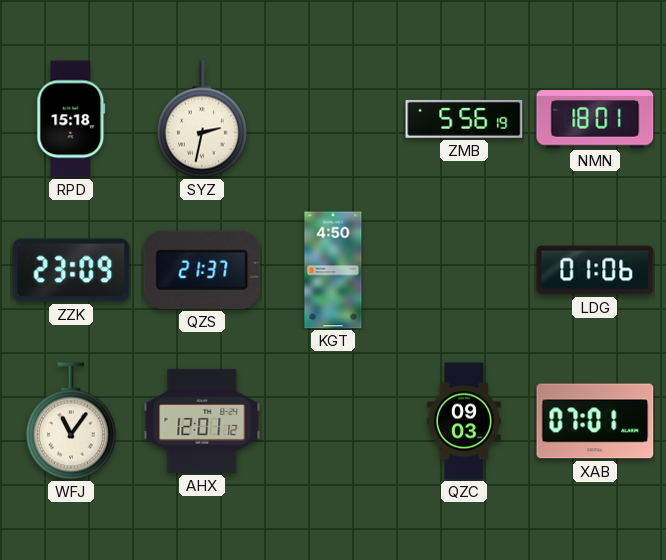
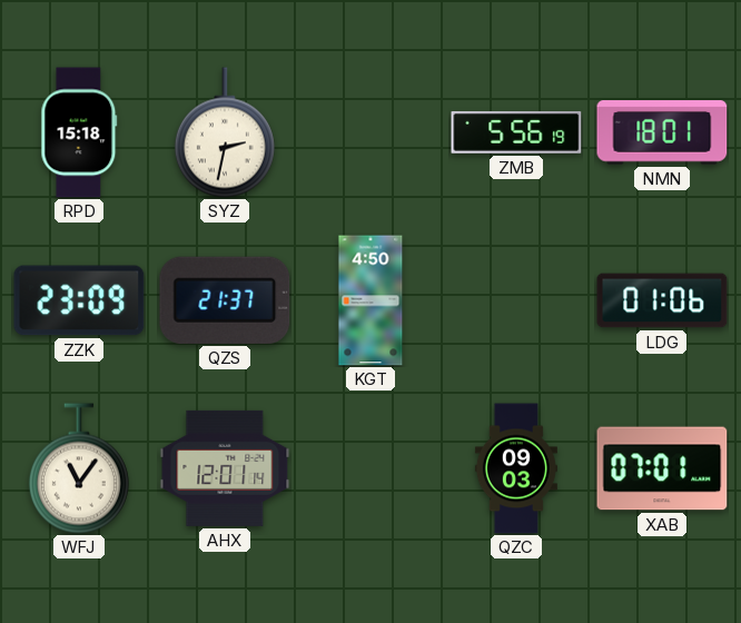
AHX: 12:01:12 -> 12:01:14
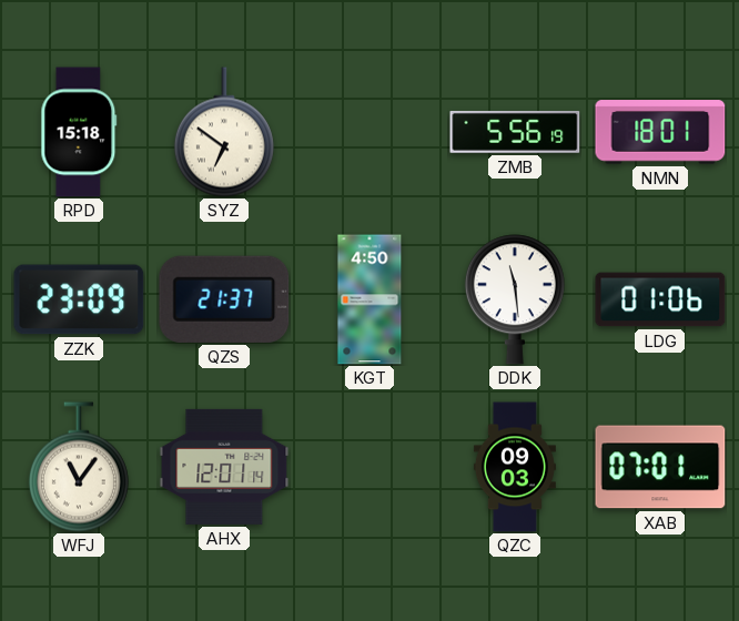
SYZ: 2:32 -> 6:51
DDK: none -> 11:29
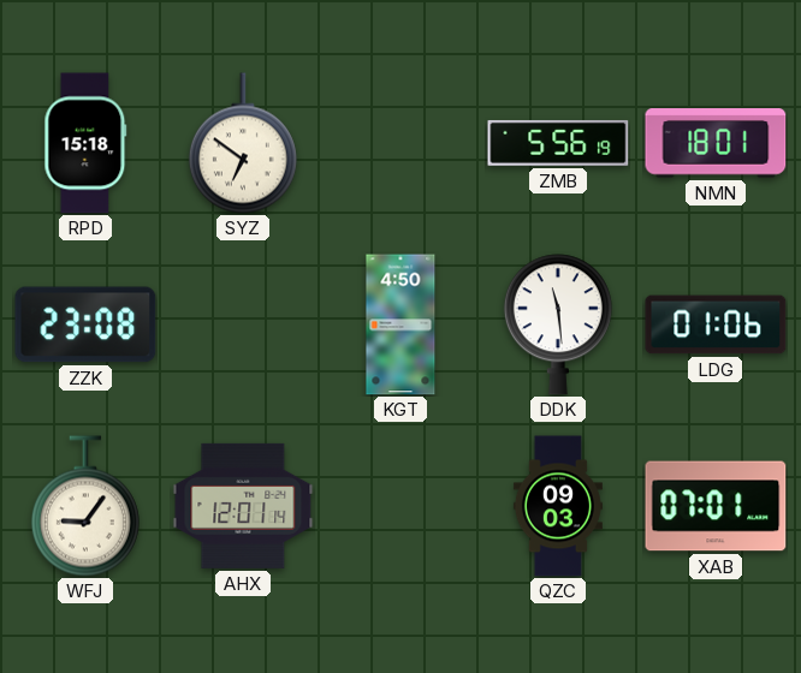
ZZK: 23:09 -> 23:08
QZS: 21:37 -> none
WFJ: 11:06 -> 9:06
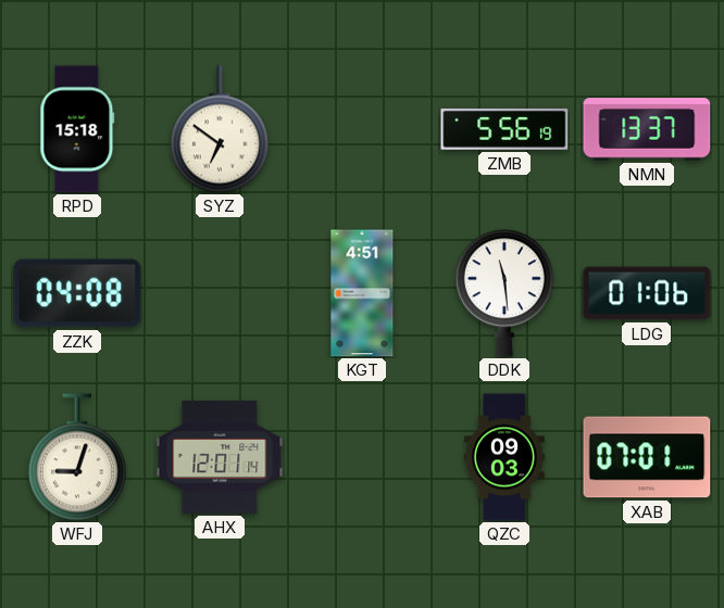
NMN: 18:01 -> 13:37
ZZK: 23:08 -> 04:08
KGT: 4:50 -> 4:51
WFJ: 9:06 -> 9:03
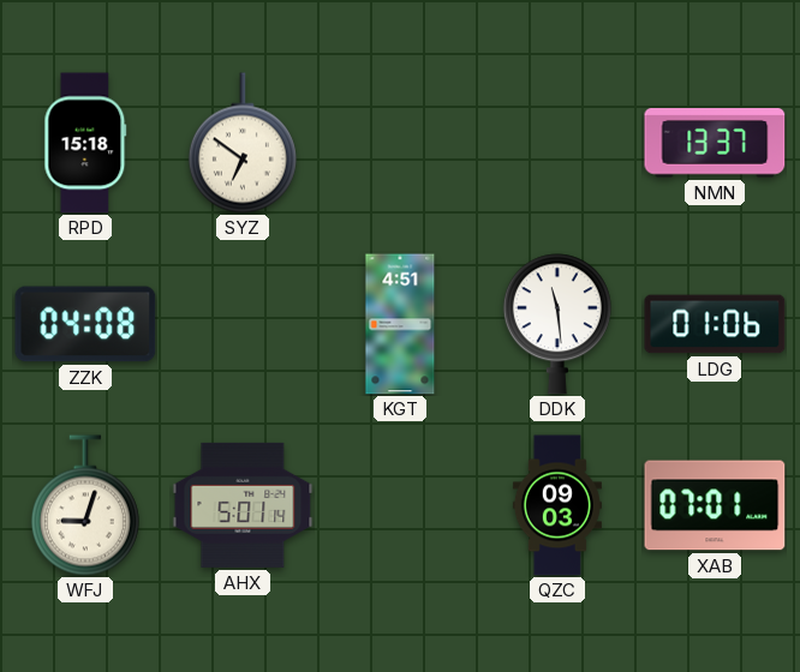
ZMB: 5:56 -> none
AHX: 12:01 -> 5:01
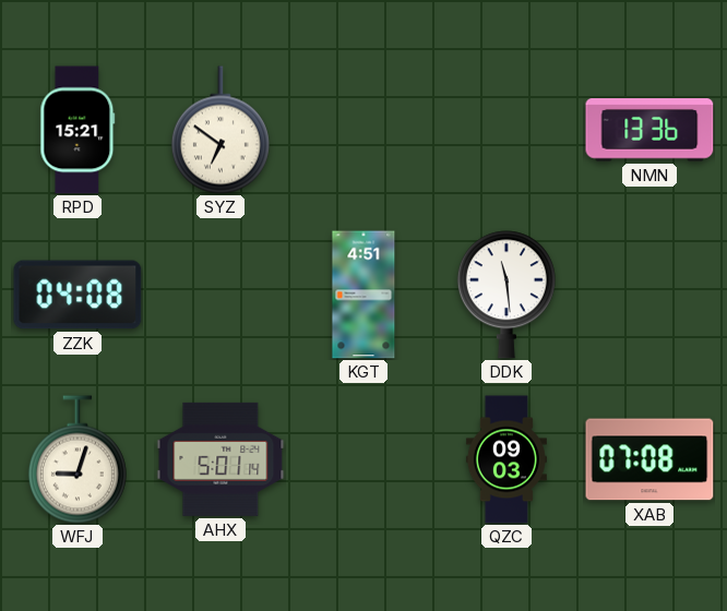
RPD: 15:18 -> 15:21
NMN: 13:37 -> 13:36
LDG: 01:06 -> none
XAB: 07:01 -> 07:08
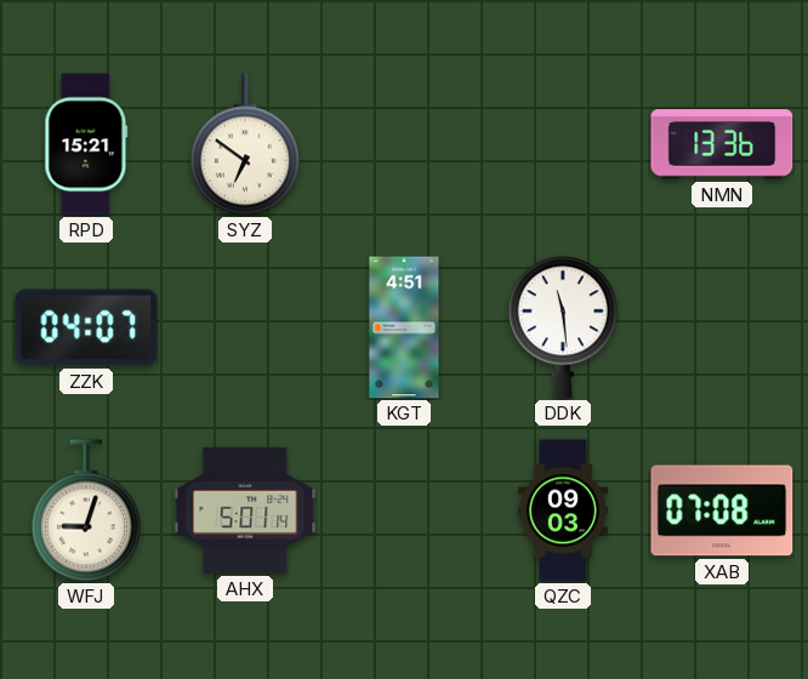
ZZK: 04:08 -> 04:07
